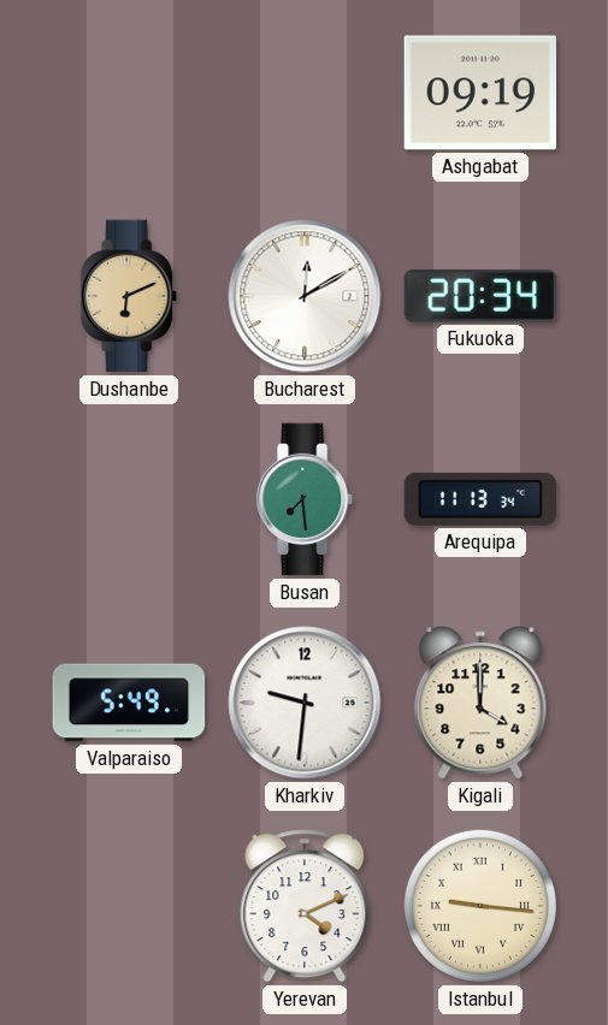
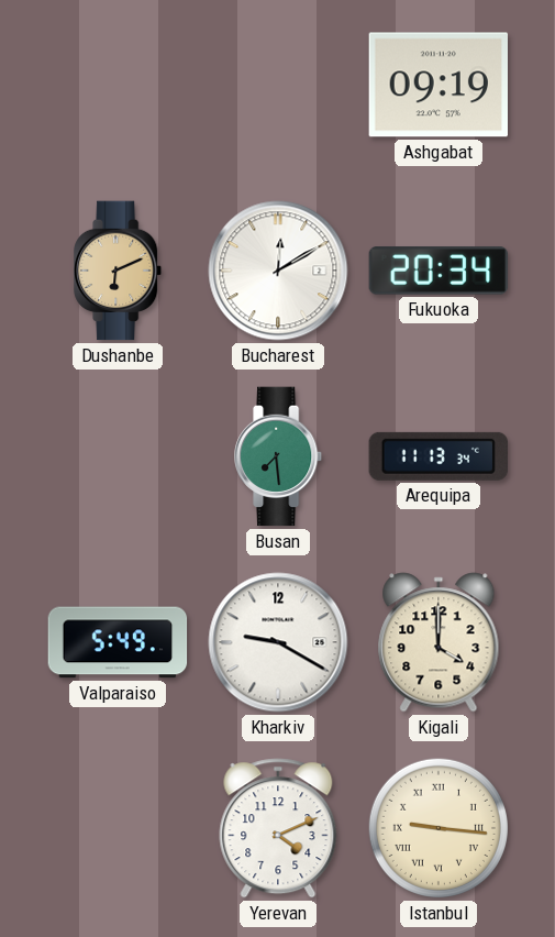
Kharkiv: 9:31 -> 9:20
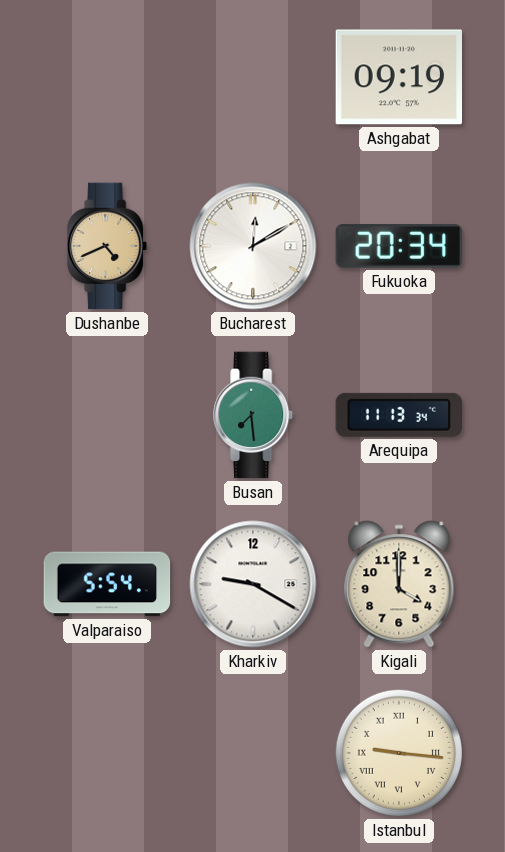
Dushanbe: 6:11 -> 4:41
Valparaiso: 5:49 -> 5:54
Yerevan: 4:11 -> none
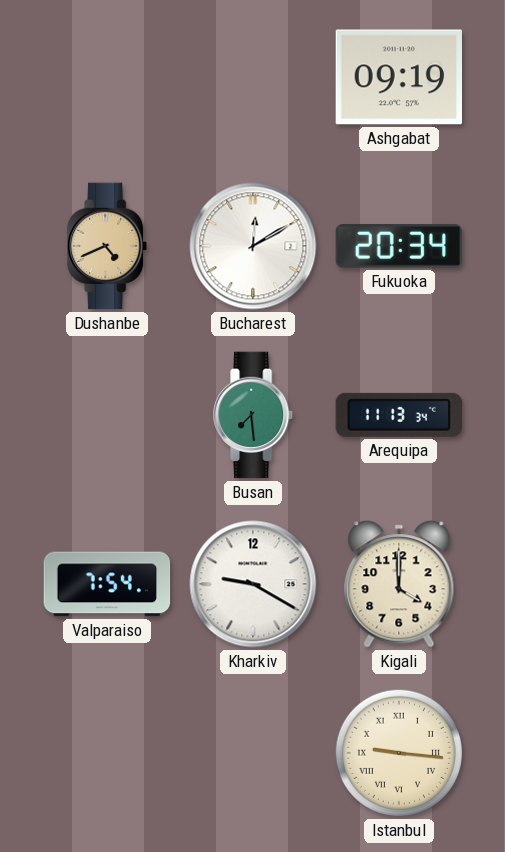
Valparaiso: 5:54 -> 7:54
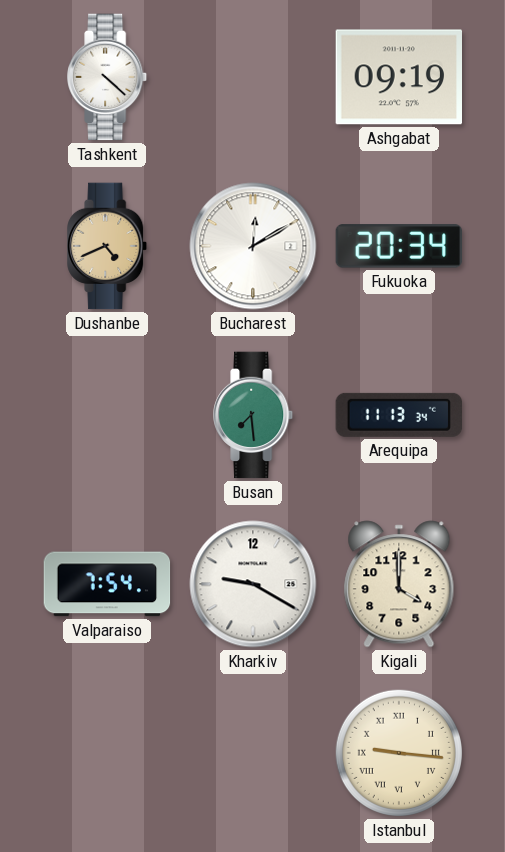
Tashkent: none -> 4:22
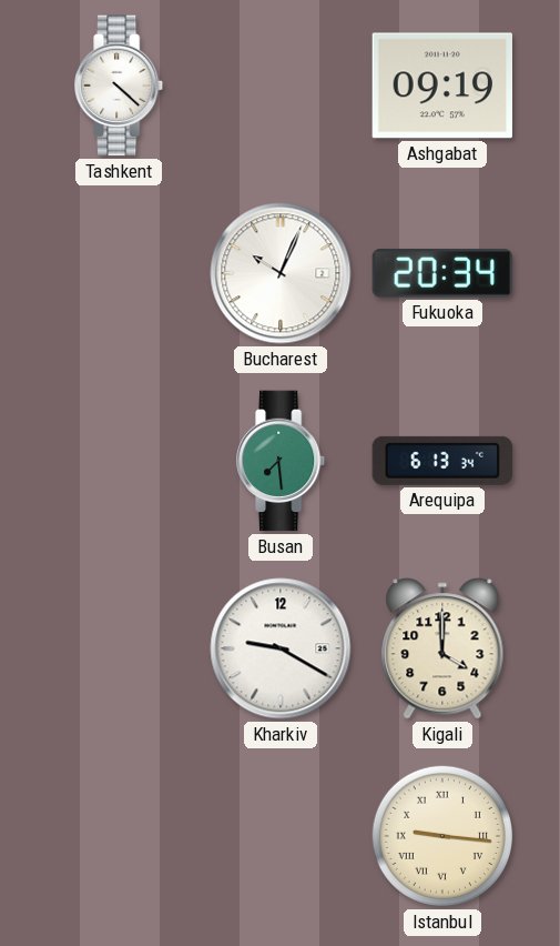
Dushanbe: 4:41 -> none
Bucharest: 12:10 -> 10:04
Arequipa: 11:13 -> 6:13
Valparaiso: 7:54 -> none
